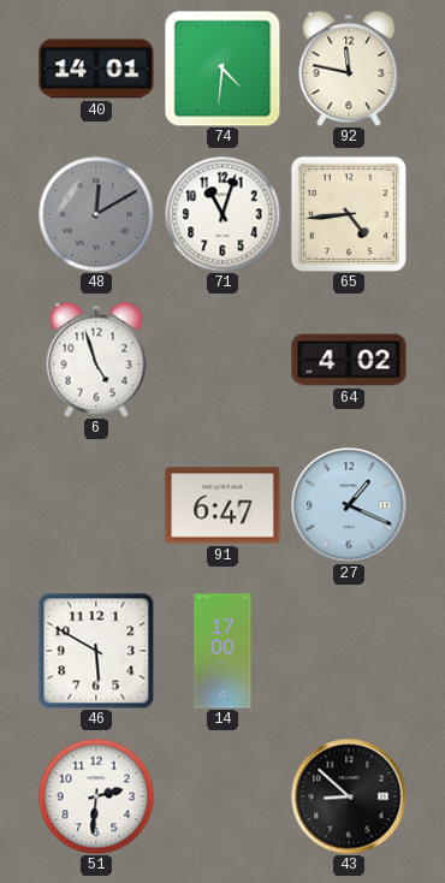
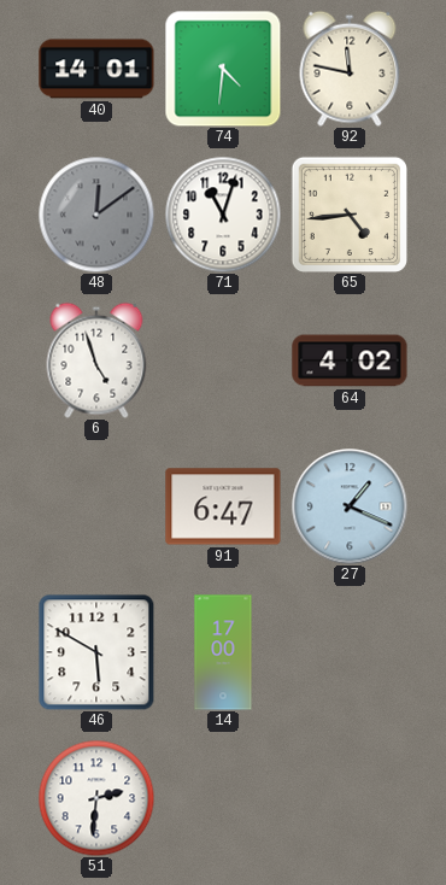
48: 12:10 -> 12:09
43: 8:52 -> none
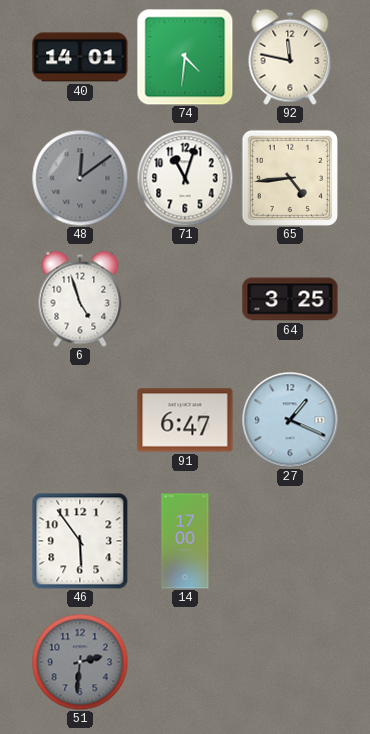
64: 4:02 -> 3:25
46: 5:50 -> 5:54
51 dial: white -> grey
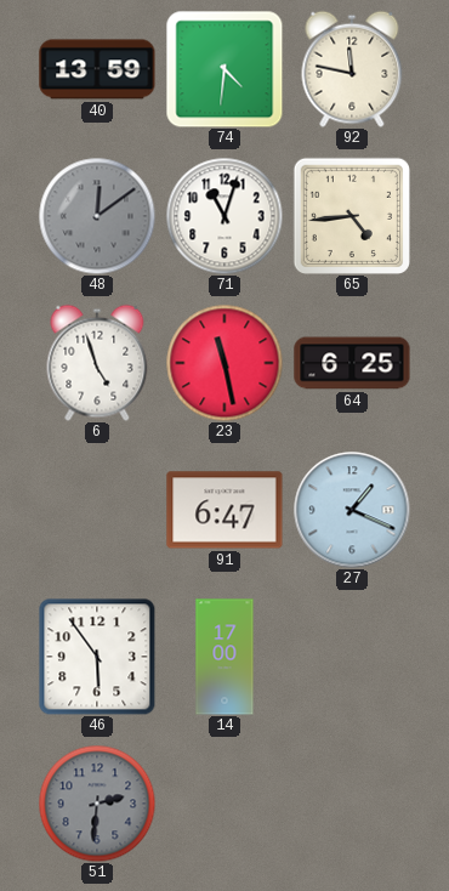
40: 14:01 -> 13:59
23: none -> 11:28
64: 3:25 -> 6:25
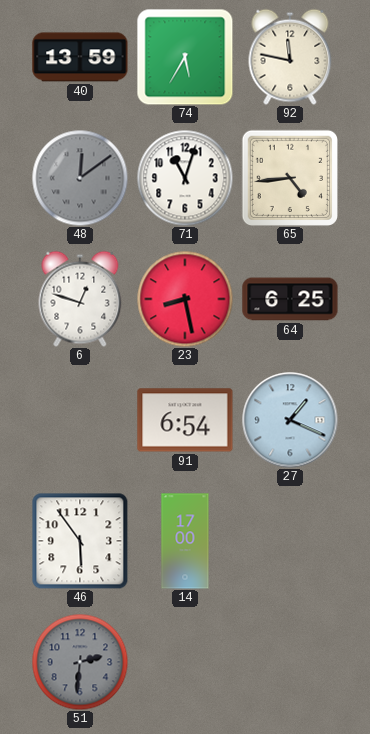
74: 4:31 -> 5:35
6: 4:57 -> 12:48
23: 11:28 -> 8:28
91: 6:47 -> 6:54
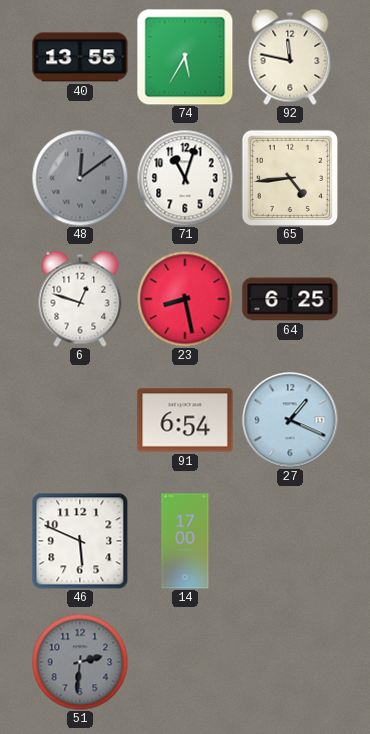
40: 13:59 -> 13:55
46: 5:54 -> 5:49
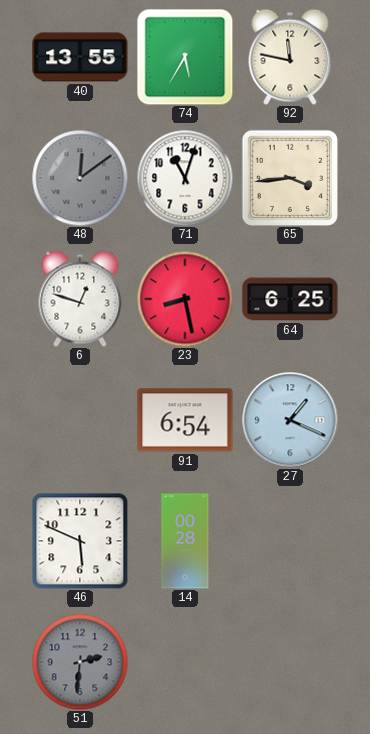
65: 4:44 -> 3:44
14: 17:00 -> 00:28
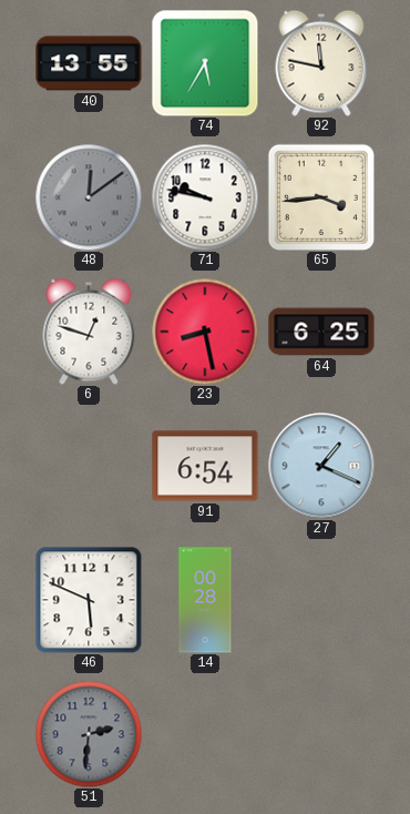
71: 11:03 -> 9:47
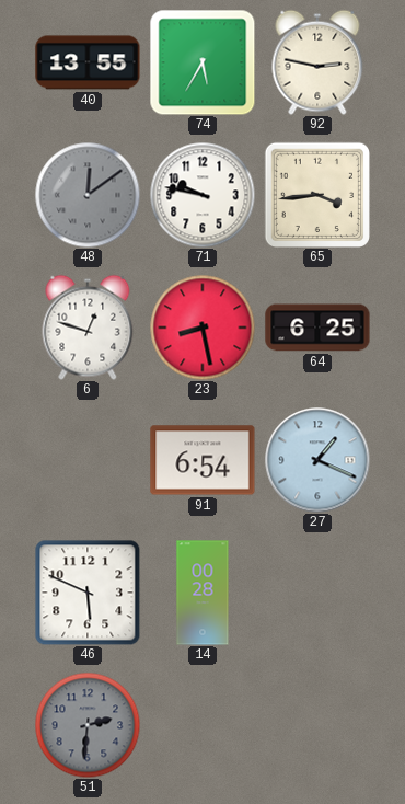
92: 11:47 -> 2:47
